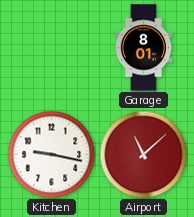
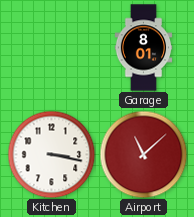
Kitchen: 9:17 -> 3:17
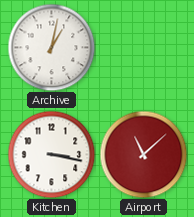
Archive: none -> 1:02
Garage: 8:01 -> none
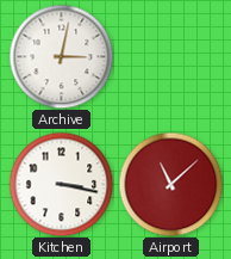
Archive: 1:02 -> 3:02
